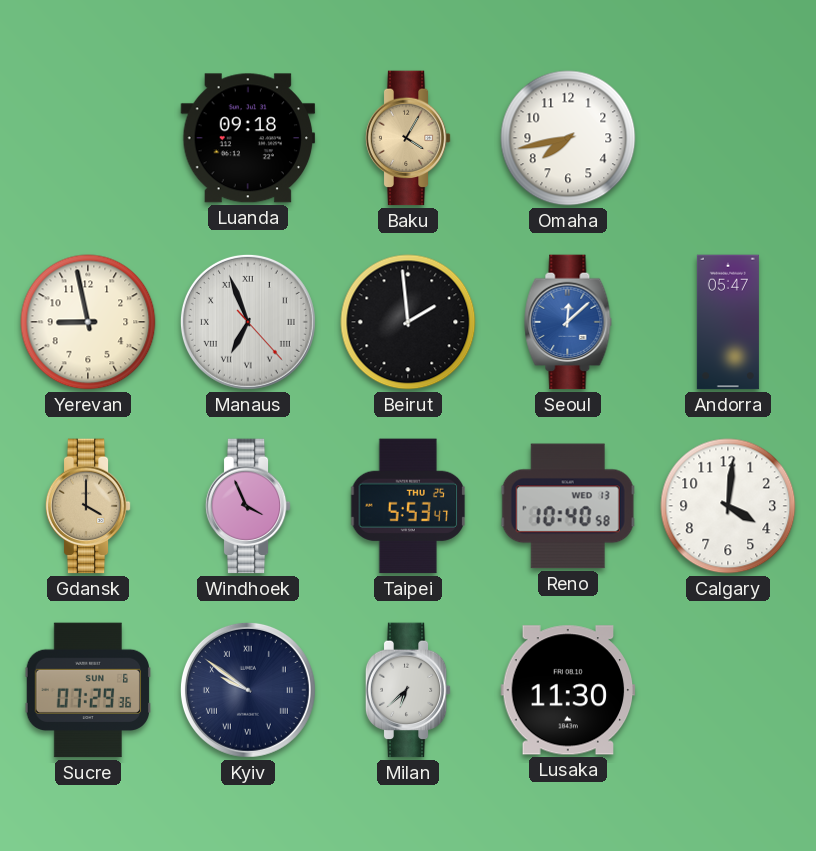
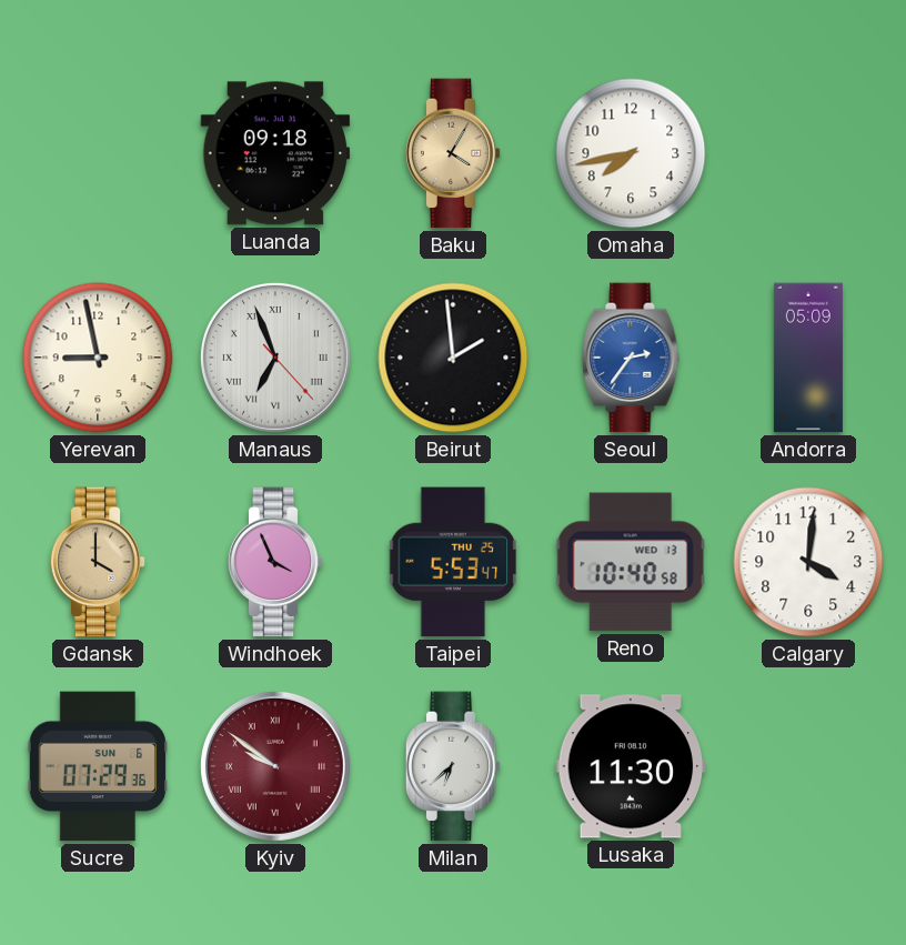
Seoul: 12:08 -> 2:36
Andorra: 05:47 -> 05:09
Kyiv dial: navy -> burgundy
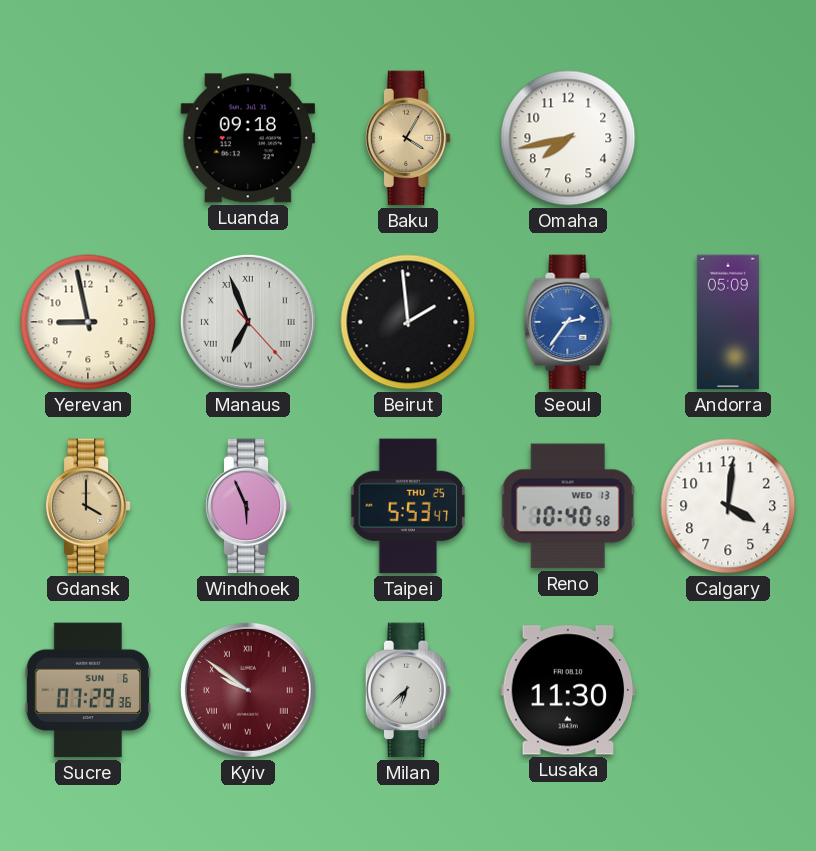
Windhoek: 3:56 -> 5:56
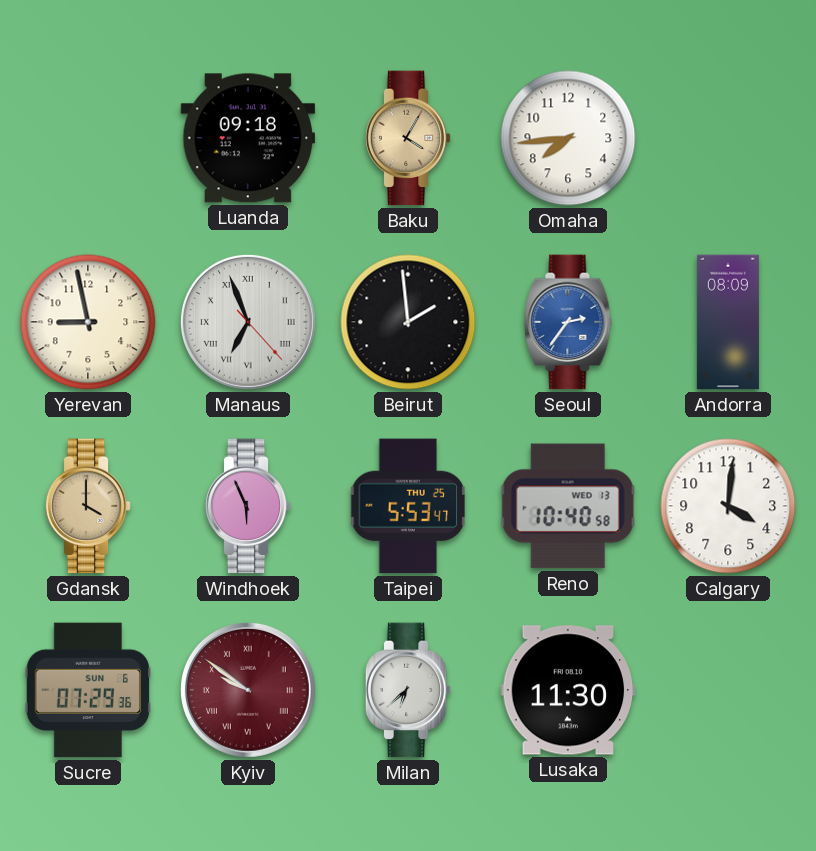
Omaha: 7:43 -> 7:44
Andorra: 05:09 -> 08:09
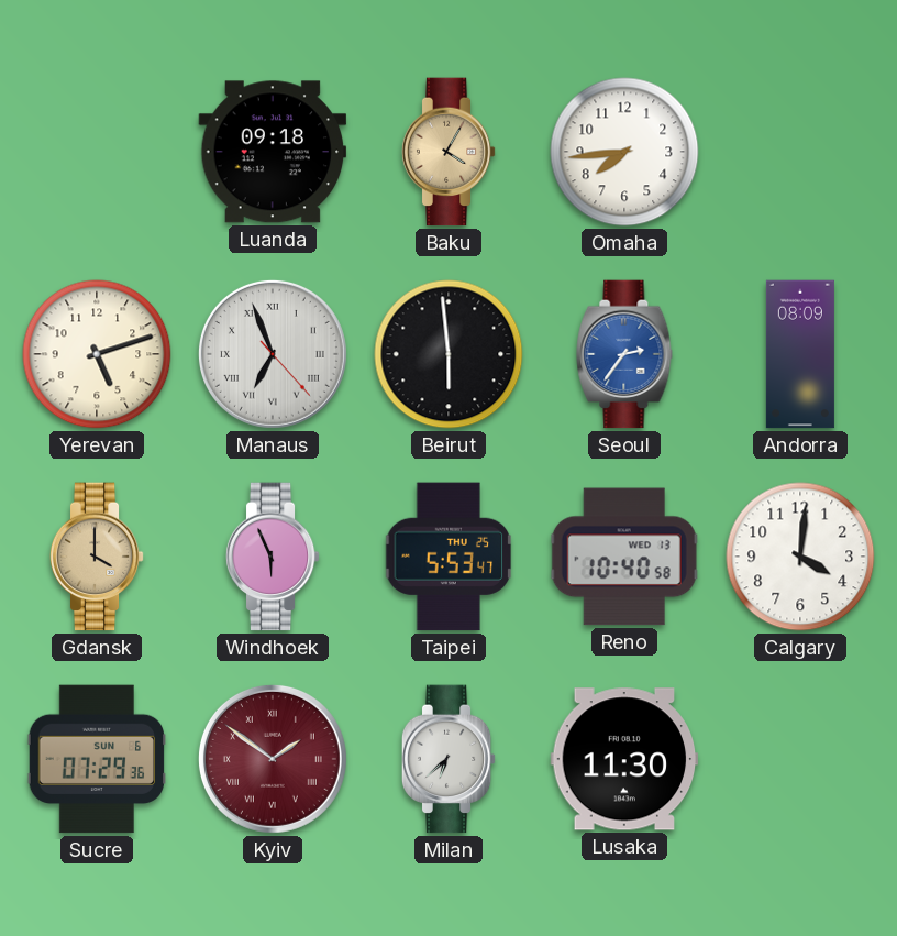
Yerevan: 8:58 -> 5:12
Beirut: 1:59 -> 5:59
Kyiv: 9:51 -> 1:51
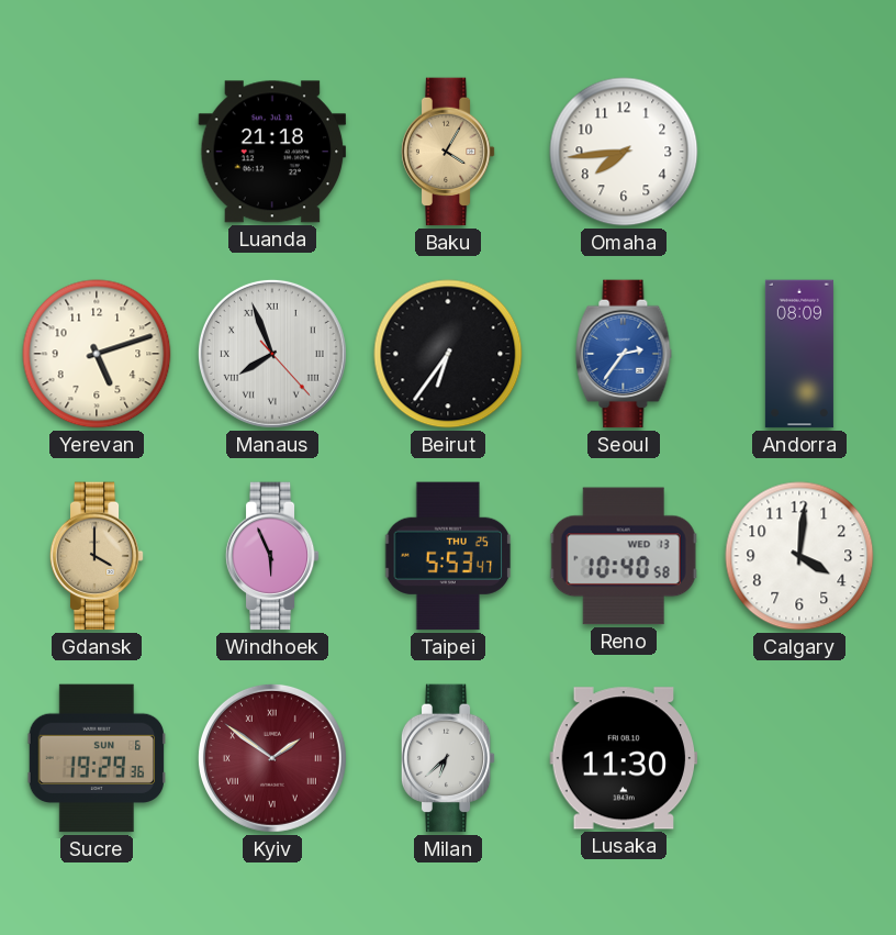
Luanda: 09:18 -> 21:18
Manaus: 6:56 -> 7:56
Beirut: 5:59 -> 6:36
Sucre: 07:29 -> 19:29
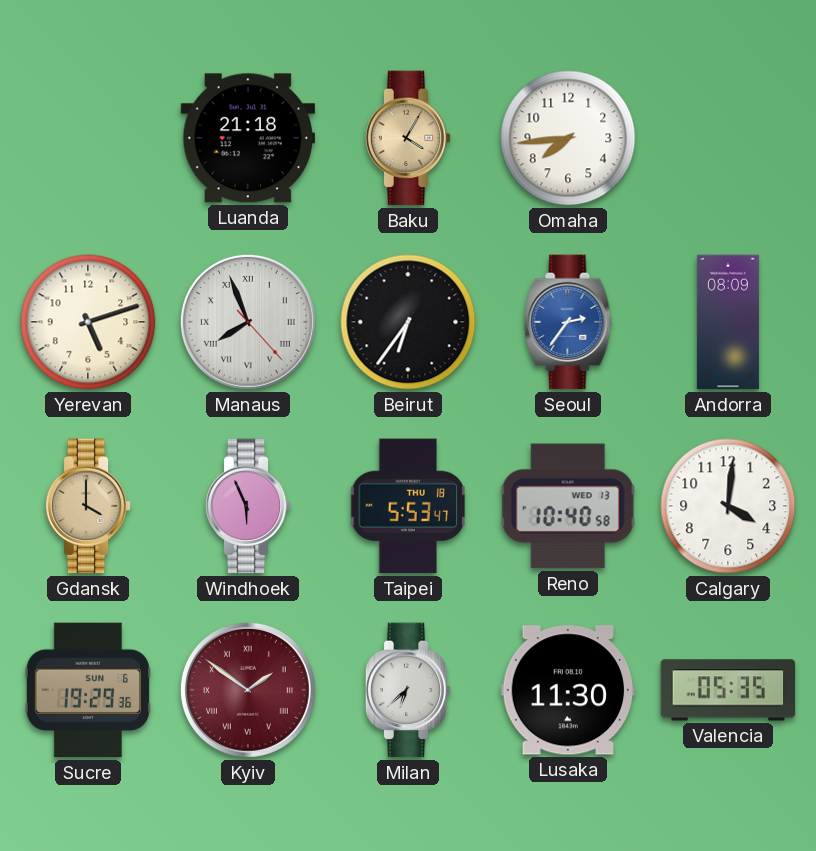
Taipei date: THU 25 -> THU 18
Valencia: none -> 05:35
